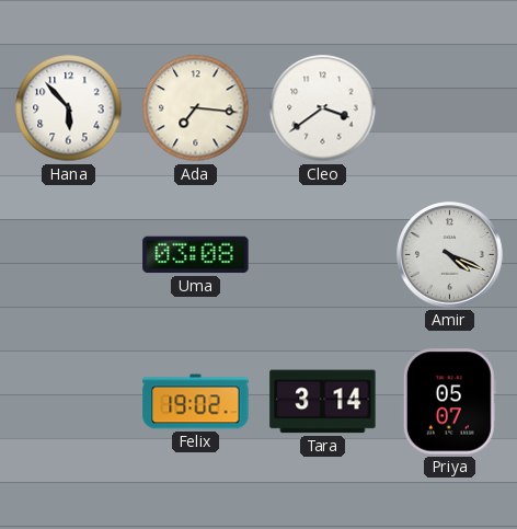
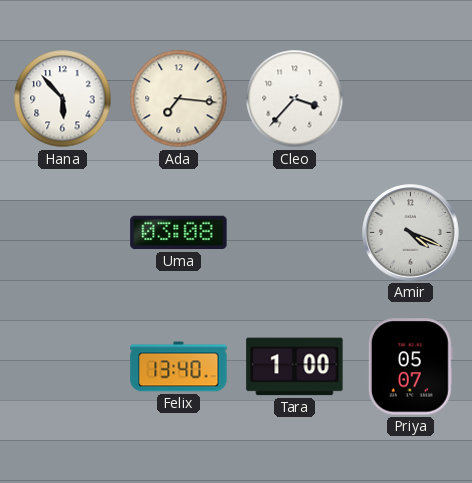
Cleo: 3:39 -> 3:37
Felix: 19:02 -> 13:40
Tara: 3:14 -> 1:00
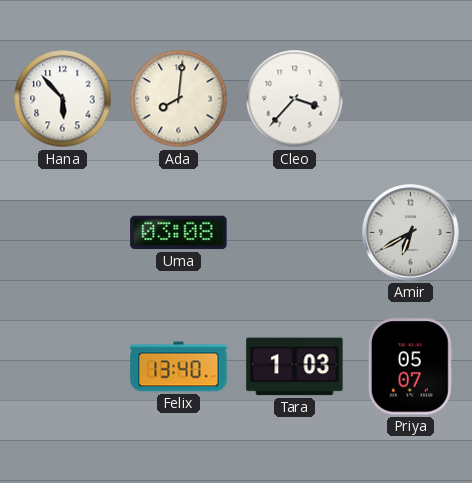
Ada: 7:16 -> 8:01
Amir: 4:19 -> 6:40
Tara: 1:00 -> 1:03
